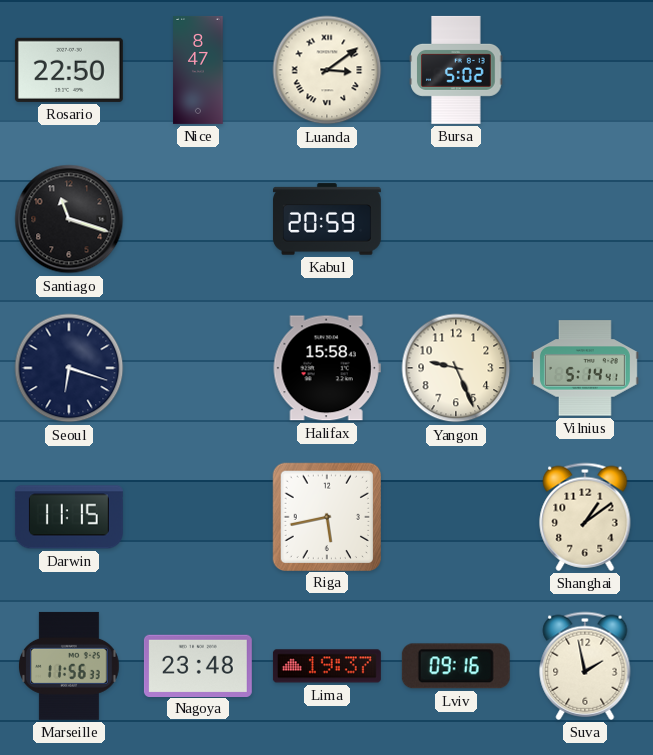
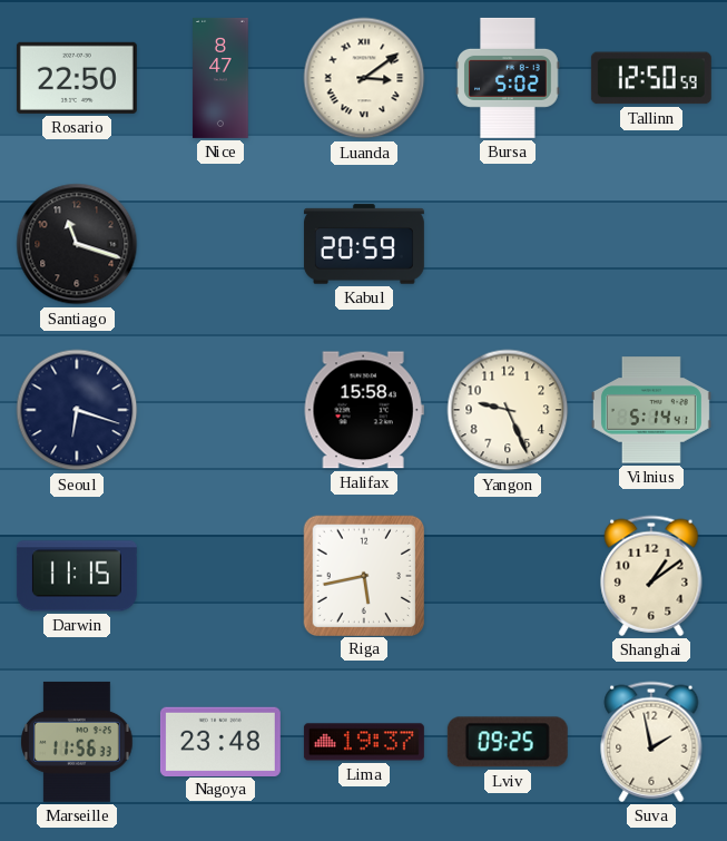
Tallinn: none -> 12:50
Lviv: 09:16 -> 09:25
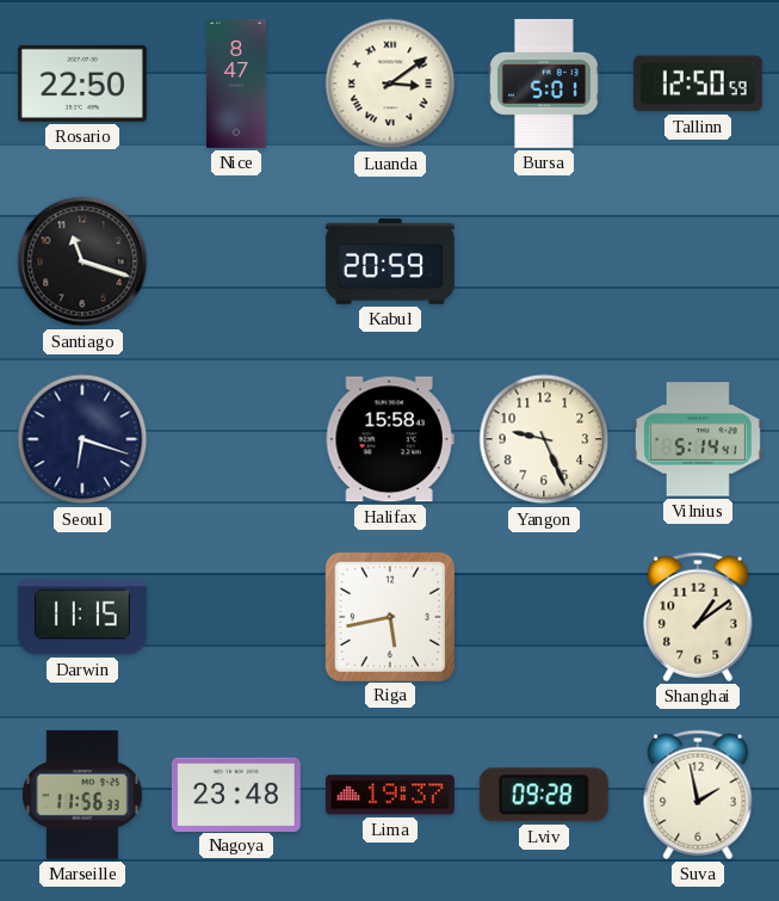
Bursa: 5:02 -> 5:01
Lviv: 09:25 -> 09:28
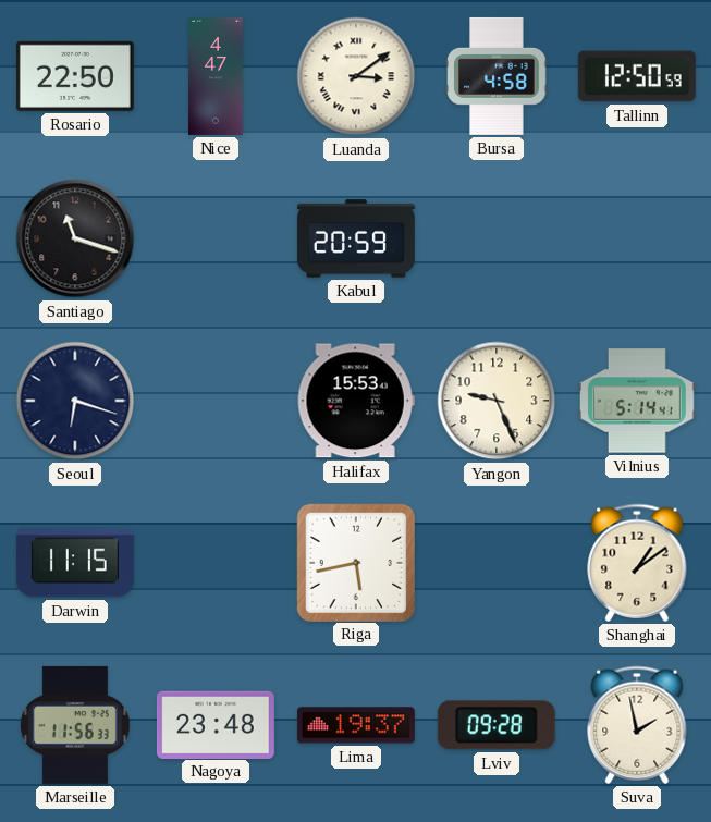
Nice: 8:47 -> 4:47
Bursa: 5:01 -> 4:58
Halifax: 15:58 -> 15:53
